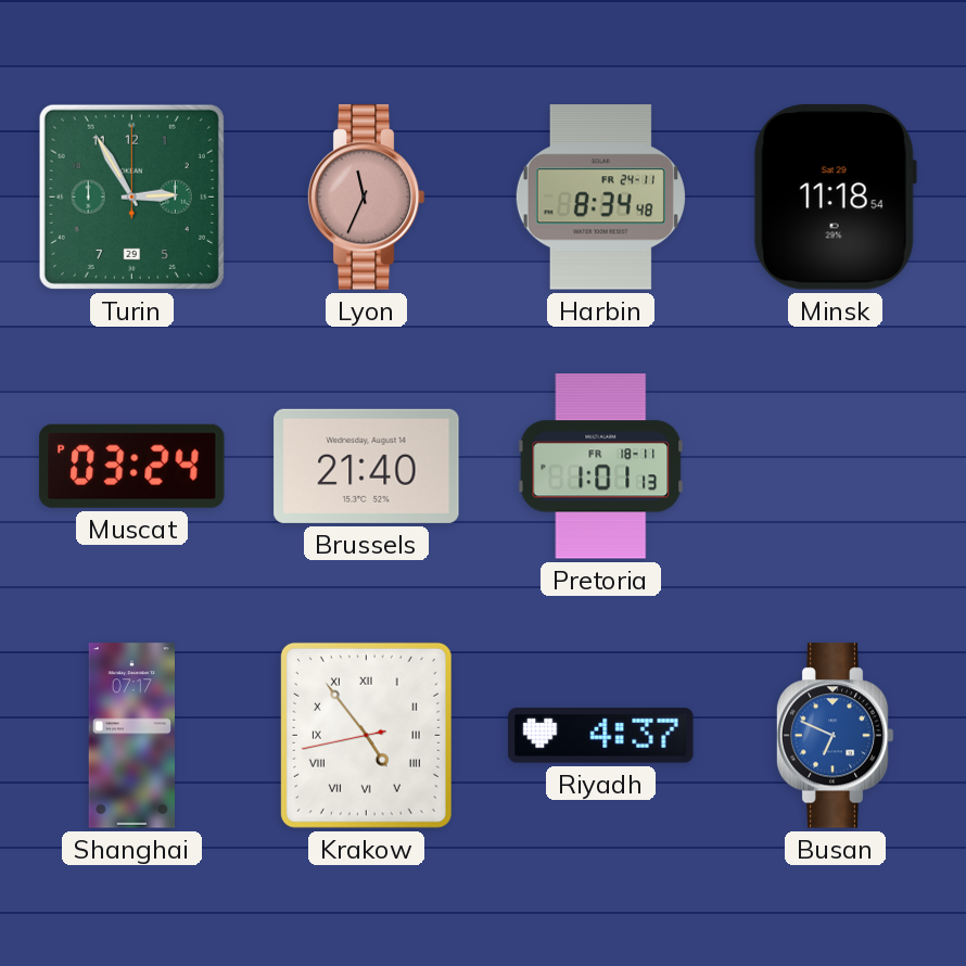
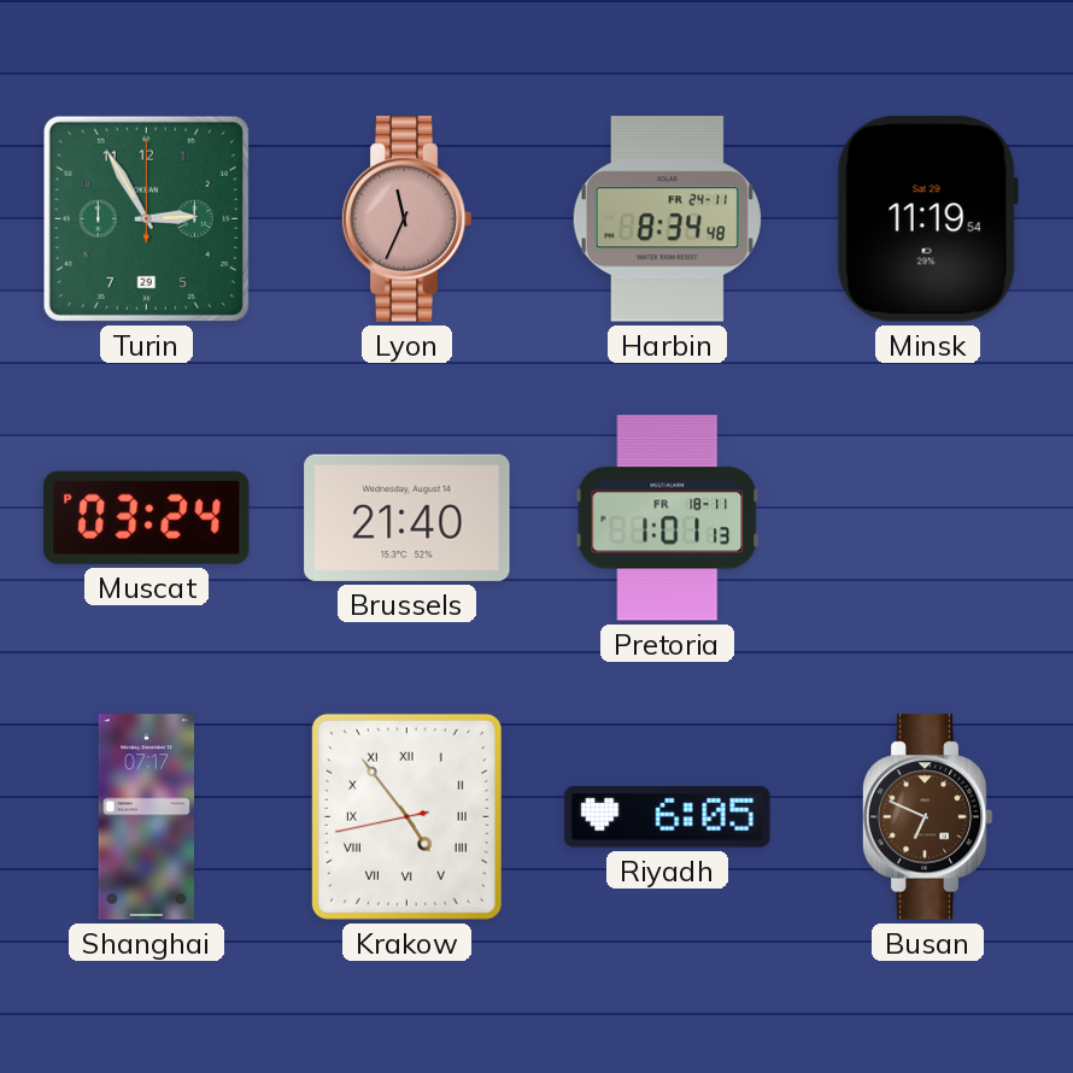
Minsk: 11:18 -> 11:19
Riyadh: 4:37 -> 6:05
Busan dial: blue -> brown
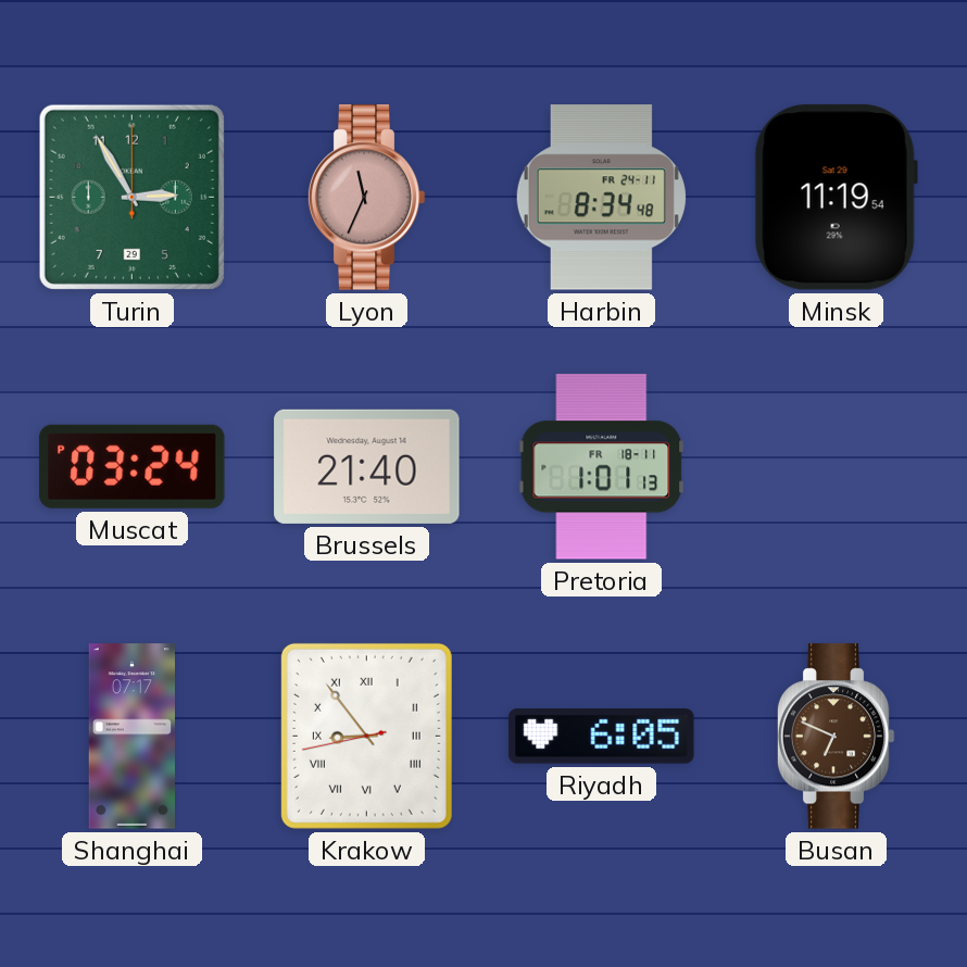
Krakow: 4:53 -> 8:53
